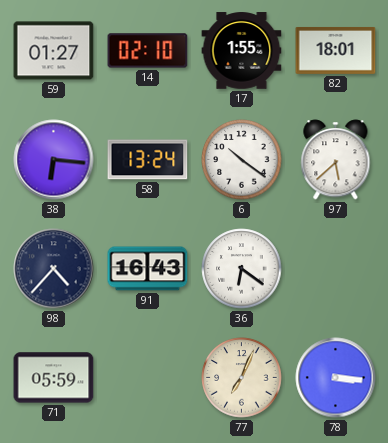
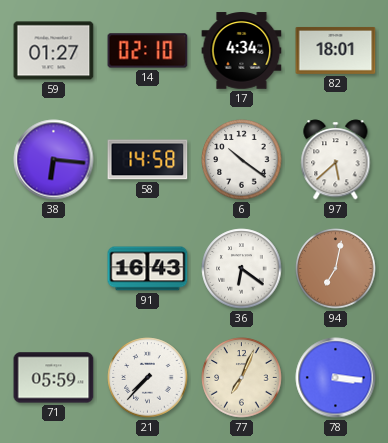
17: 1:55 -> 4:34
58: 13:24 -> 14:58
98: 4:37 -> none
94: none -> 7:02
21: none -> 7:37
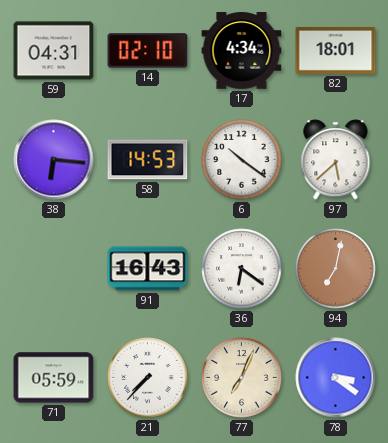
59: 01:27 -> 04:31
58: 14:58 -> 14:53
78: 3:16 -> 3:21
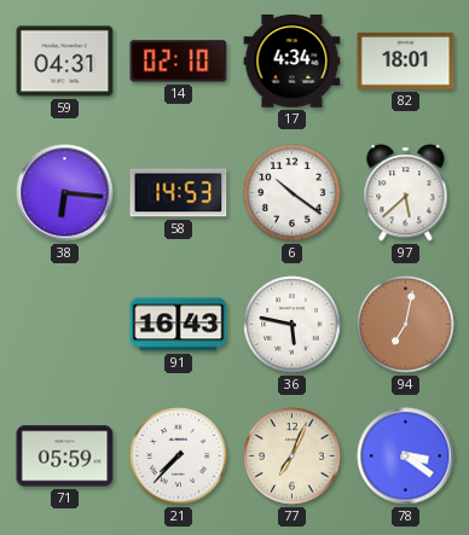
36: 6:21 -> 5:47
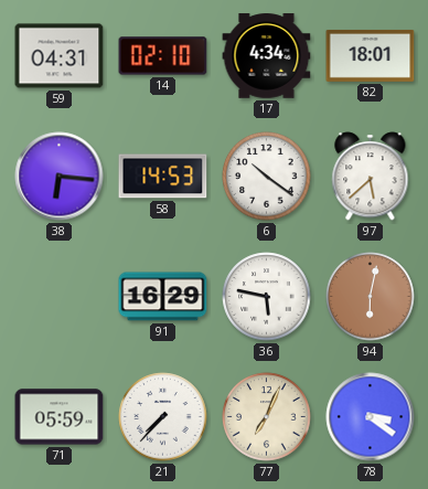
91: 16:43 -> 16:29
94: 7:02 -> 6:02
